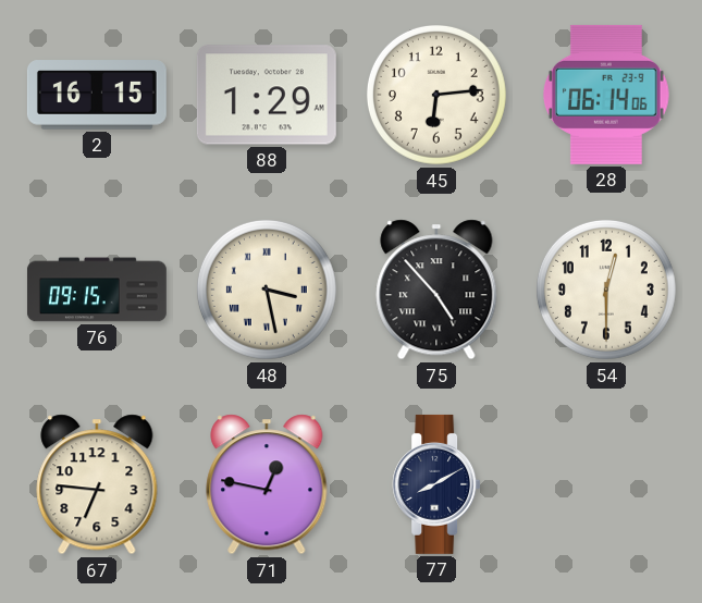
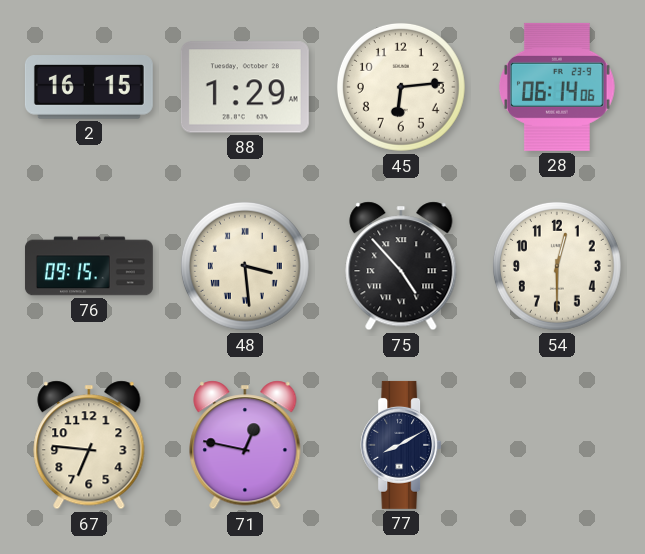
48: 3:28 -> 3:29
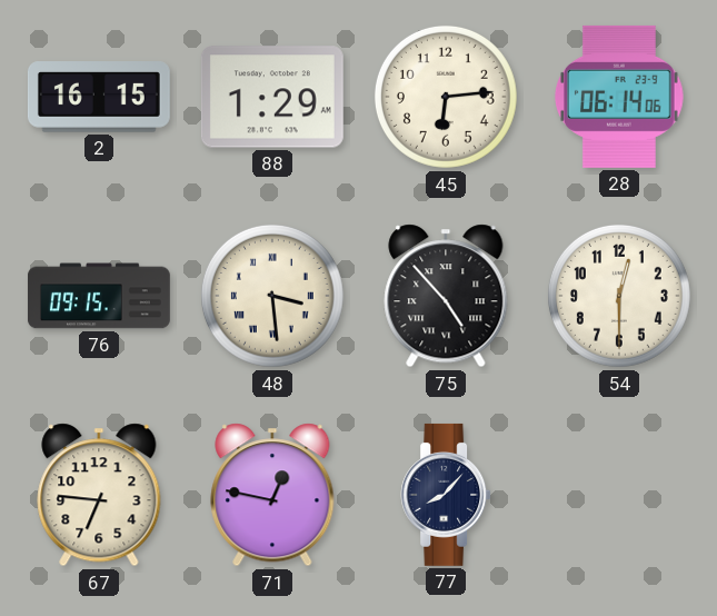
77: 8:10 -> 8:07
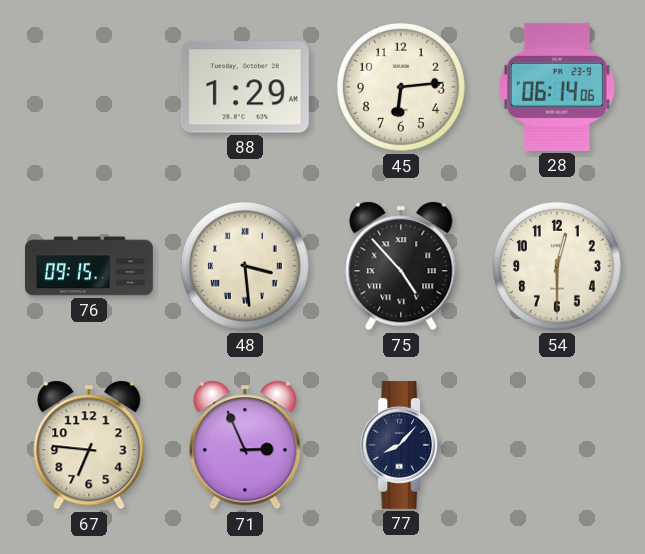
2: 16:15 -> none
71: 12:47 -> 2:56
